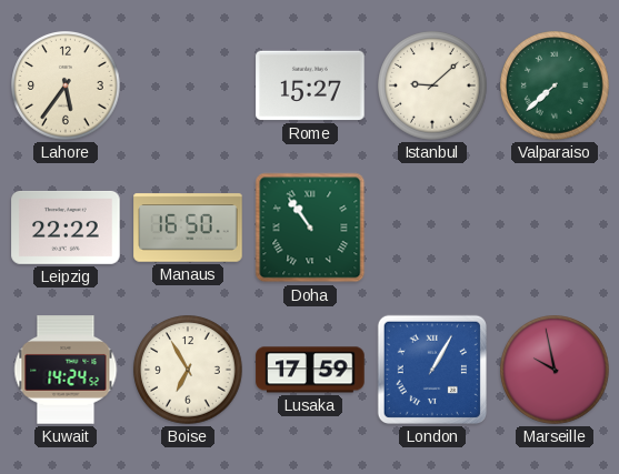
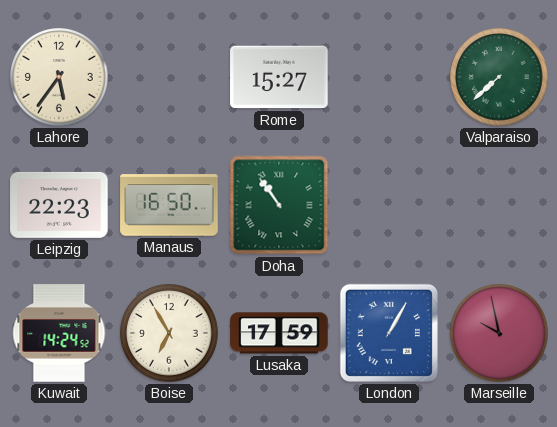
Istanbul: 9:08 -> none
Leipzig: 22:22 -> 22:23
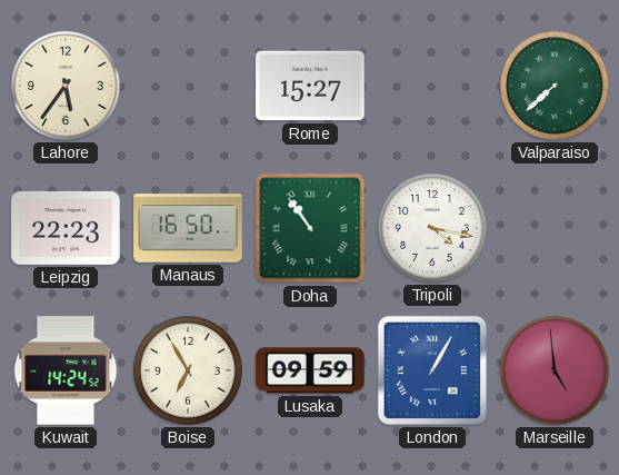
Tripoli: none -> 4:17
Lusaka: 17:59 -> 09:59
Marseille: 9:58 -> 4:59
